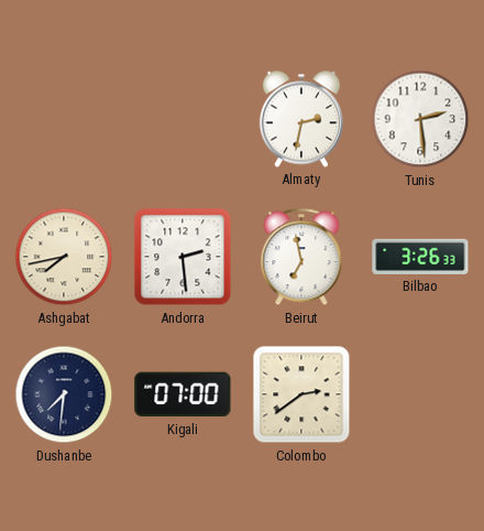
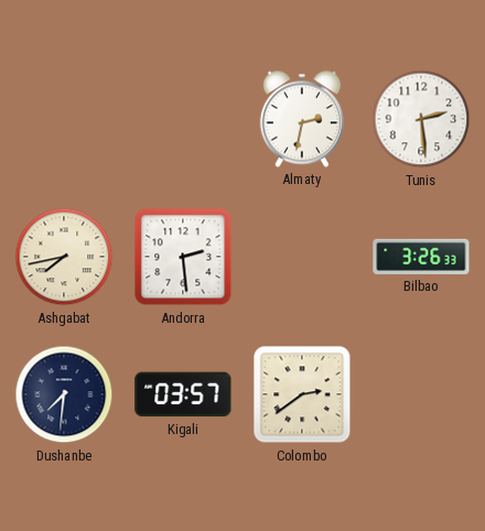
Beirut: 6:58 -> none
Kigali: 07:00 -> 03:57
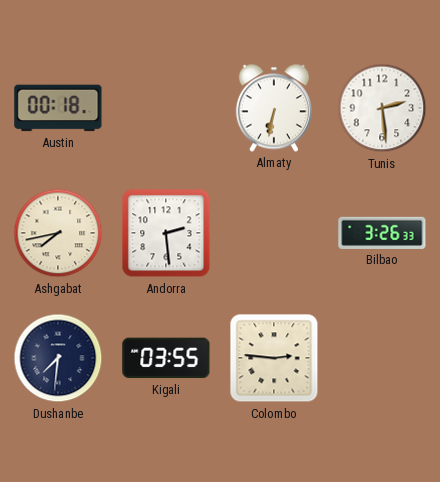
Austin: none -> 00:18
Almaty: 2:32 -> 6:32
Kigali: 03:57 -> 03:55
Colombo: 2:39 -> 2:46
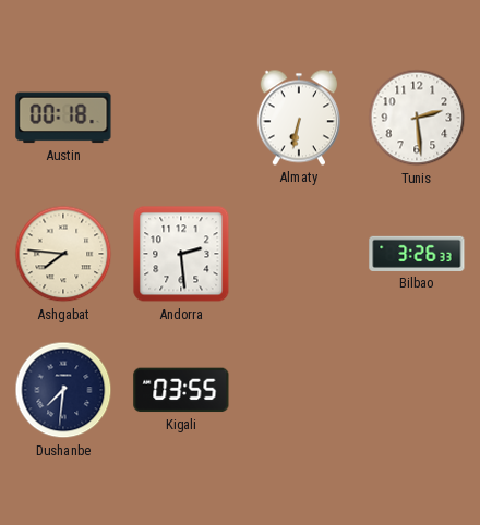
Ashgabat: 7:43 -> 7:46
Colombo: 2:46 -> none
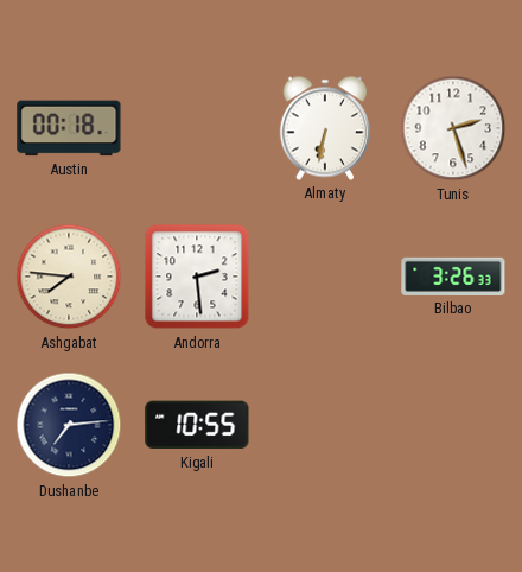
Tunis: 2:29 -> 2:27
Dushanbe: 7:31 -> 7:14
Kigali: 03:55 -> 10:55
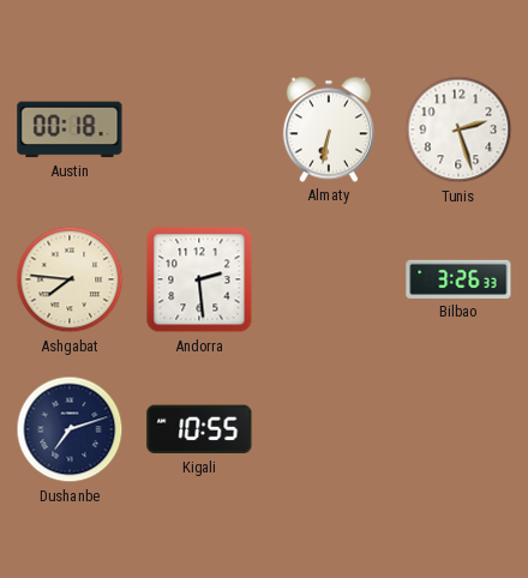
Dushanbe: 7:14 -> 7:12
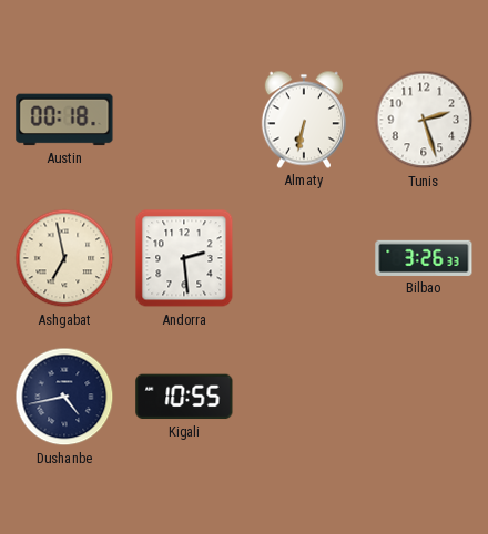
Ashgabat: 7:46 -> 6:58
Dushanbe: 7:12 -> 4:43
